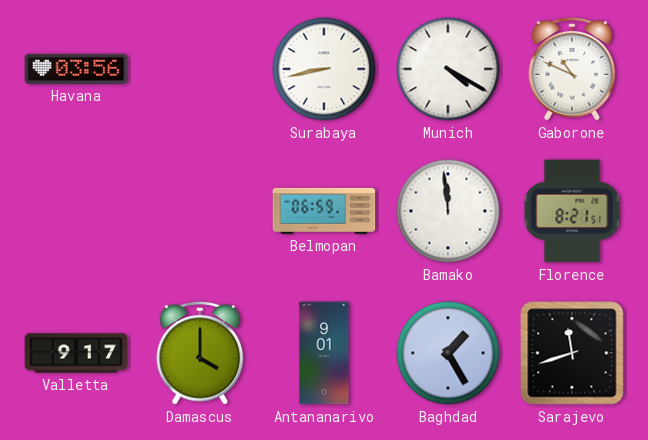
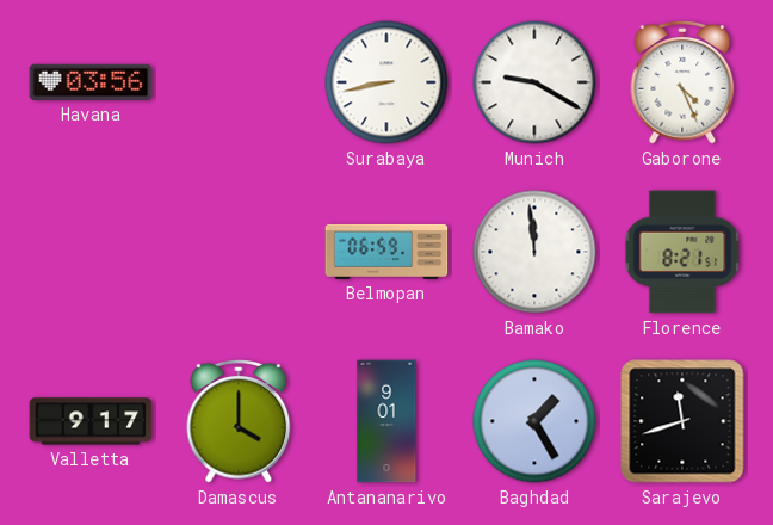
Munich: 4:20 -> 9:20
Gaborone: 10:49 -> 4:26
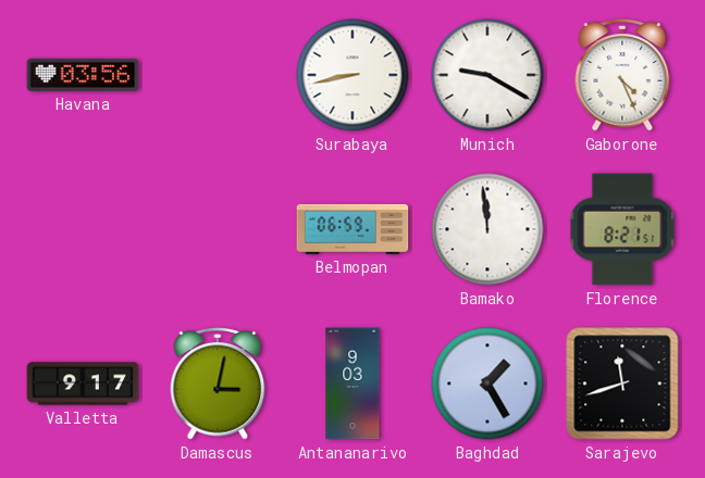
Damascus: 4:00 -> 3:02
Antananarivo: 9:01 -> 9:03
